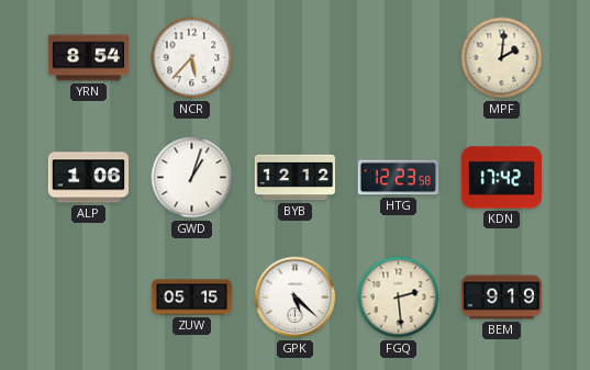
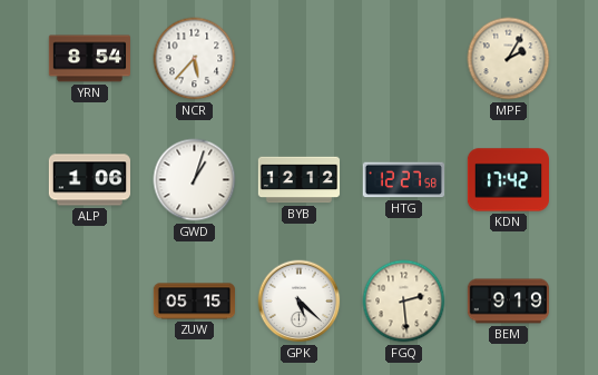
MPF: 2:01 -> 2:05
HTG: 12:23 -> 12:27
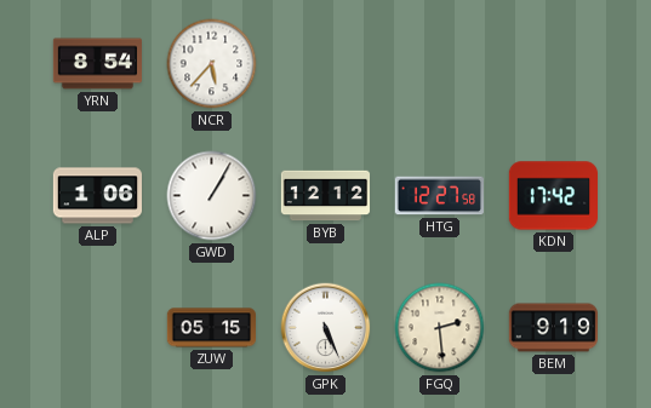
MPF: 2:05 -> none
GWD: 1:03 -> 1:05
GPK: 5:22 -> 5:26
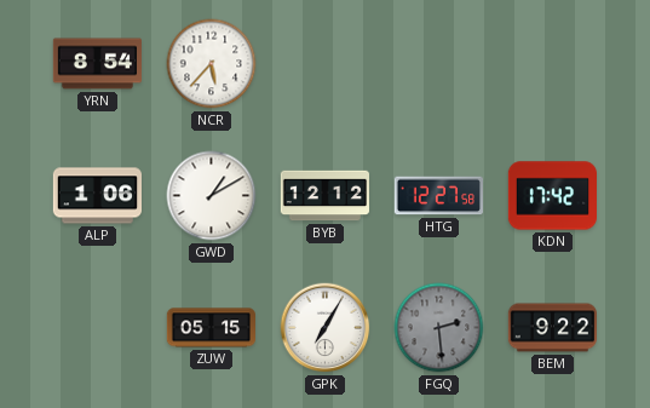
GWD: 1:05 -> 1:10
GPK: 5:26 -> 7:05
FGQ dial: cream -> grey
BEM: 9:19 -> 9:22
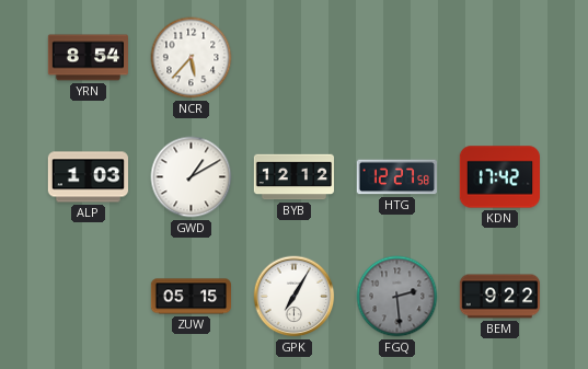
ALP: 1:06 -> 1:03
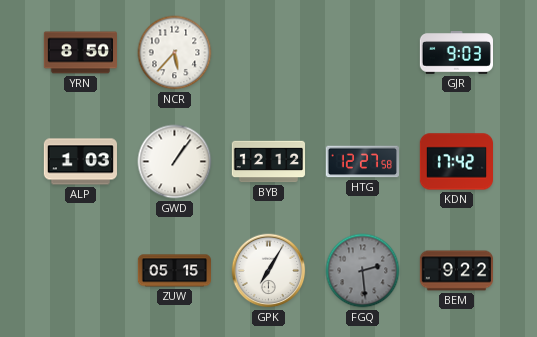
YRN: 8:54 -> 8:50
GJR: none -> 9:03
GWD: 1:10 -> 1:06
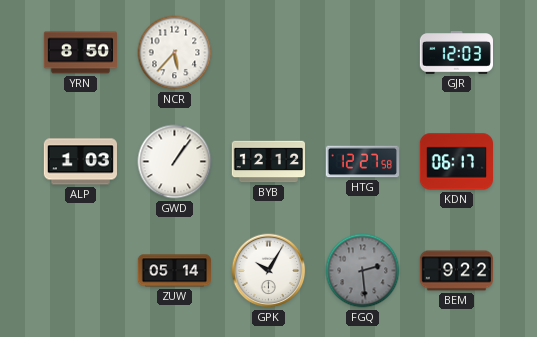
GJR: 9:03 -> 12:03
KDN: 17:42 -> 06:17
ZUW: 05:15 -> 05:14
GPK: 7:05 -> 10:05
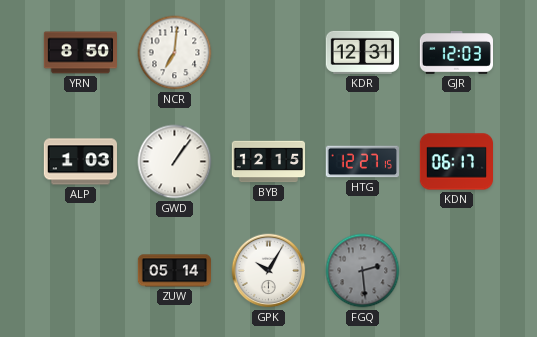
NCR: 5:37 -> 7:01
KDR: none -> 12:31
BYB: 12:12 -> 12:15
HTG: 12:27:58 -> 12:27:15
BEM: 9:22 -> none
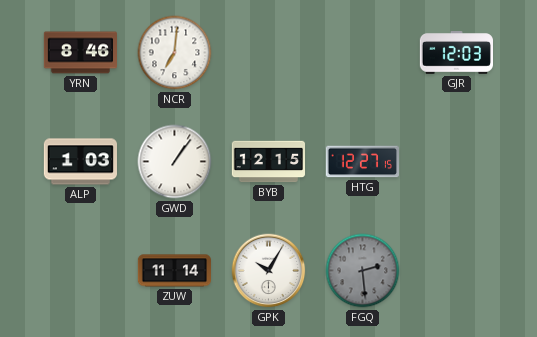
YRN: 8:50 -> 8:46
KDR: 12:31 -> none
KDN: 06:17 -> none
ZUW: 05:14 -> 11:14
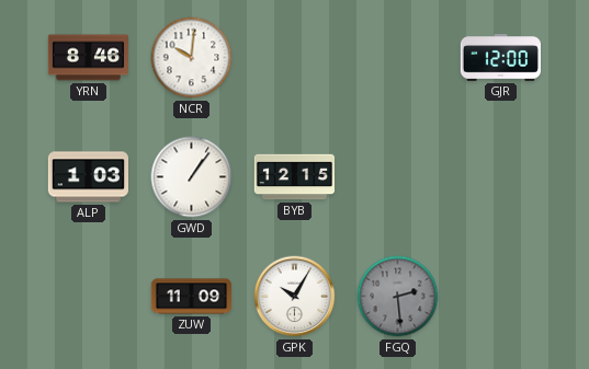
NCR: 7:01 -> 10:01
GJR: 12:03 -> 12:00
HTG: 12:27 -> none
ZUW: 11:14 -> 11:09
